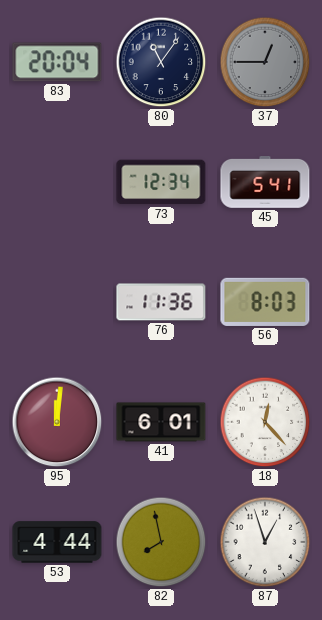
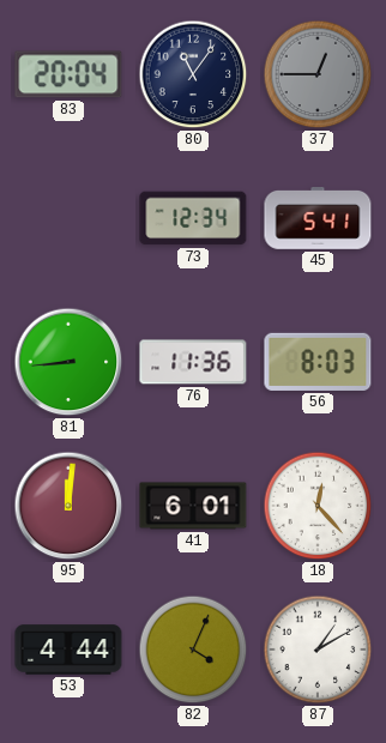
81: none -> 8:44
82: 7:58 -> 4:04
87: 12:57 -> 1:10
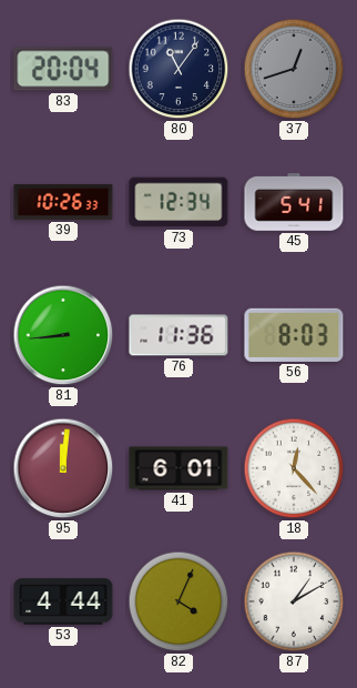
37: 12:45 -> 12:42
39: none -> 10:26
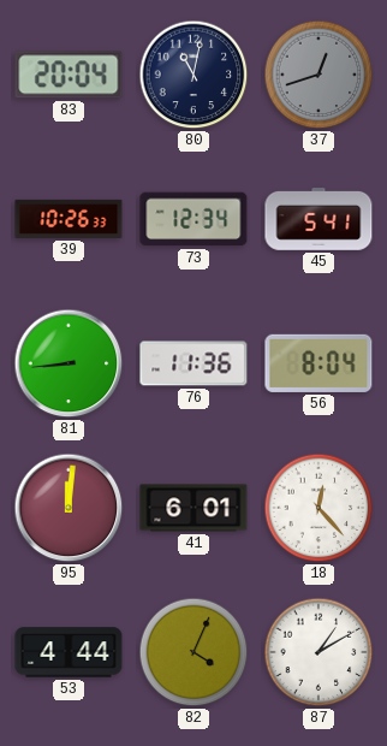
80: 11:06 -> 11:02
56: 8:03 -> 8:04
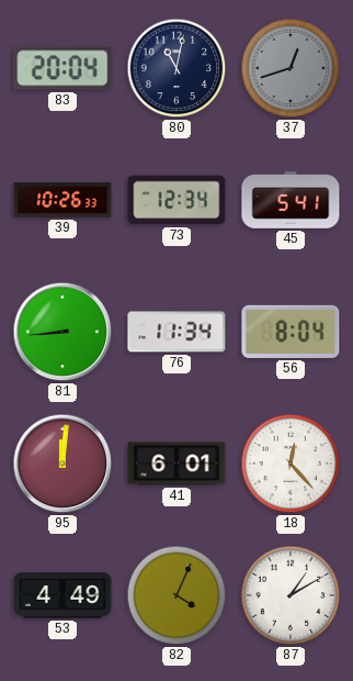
76: 11:36 -> 11:34
53: 4:44 -> 4:49
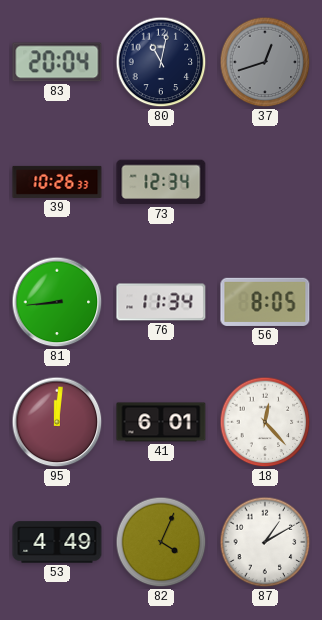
45: 5:41 -> none
56: 8:04 -> 8:05
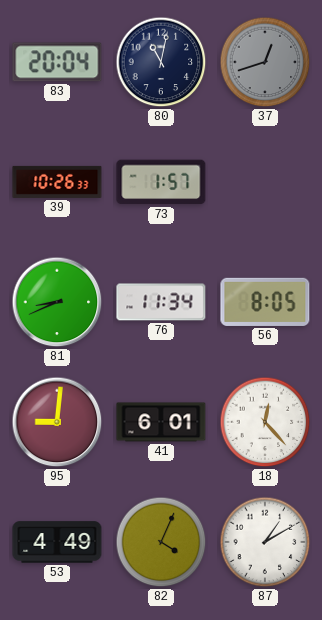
73: 12:34 -> 1:57
81: 8:44 -> 8:41
95: 12:01 -> 9:01
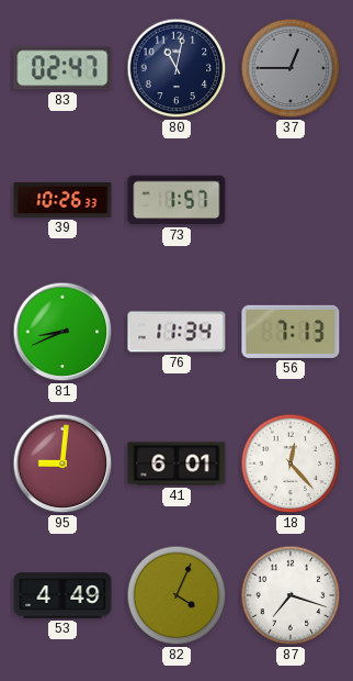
83: 20:04 -> 02:47
37: 12:42 -> 12:45
56: 8:05 -> 7:13
87: 1:10 -> 7:18
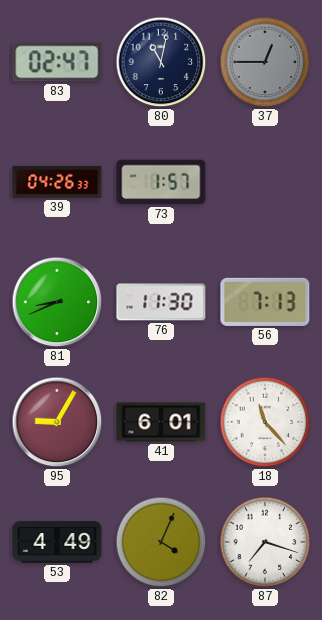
39: 10:26 -> 04:26
76: 11:34 -> 11:30
95: 9:01 -> 9:05
18: 12:23 -> 11:23
